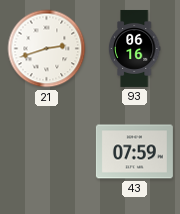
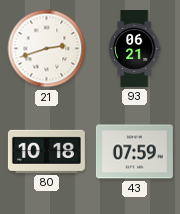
93: 06:16 -> 06:21
80: none -> 10:18
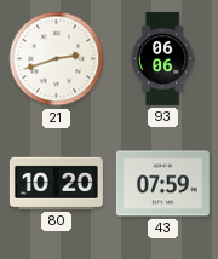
93: 06:21 -> 06:06
80: 10:18 -> 10:20
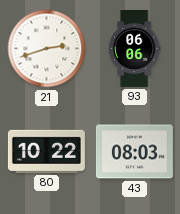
80: 10:20 -> 10:22
43: 07:59 -> 08:03
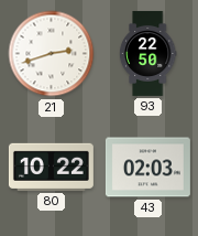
93: 06:06 -> 22:50
43: 08:03 -> 02:03
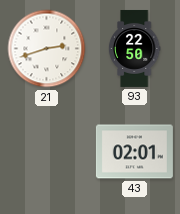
80: 10:22 -> none
43: 02:03 -> 02:01
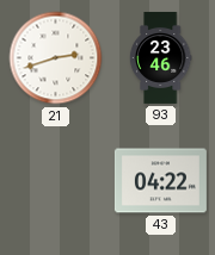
93: 22:50 -> 23:46
43: 02:01 -> 04:22
